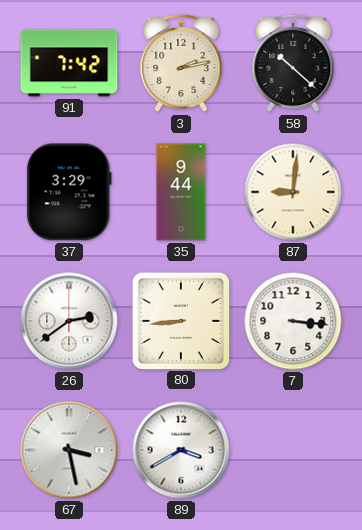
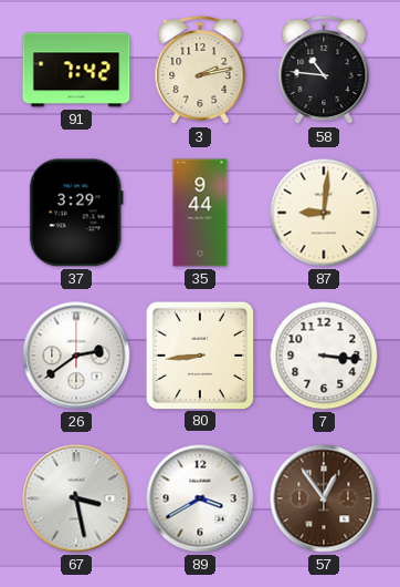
58: 10:22 -> 10:46
57: none -> 12:54
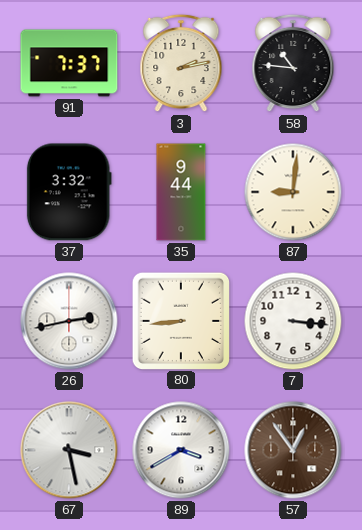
91: 7:42 -> 7:37
37: 3:29 -> 3:32
26: 2:39 -> 2:43
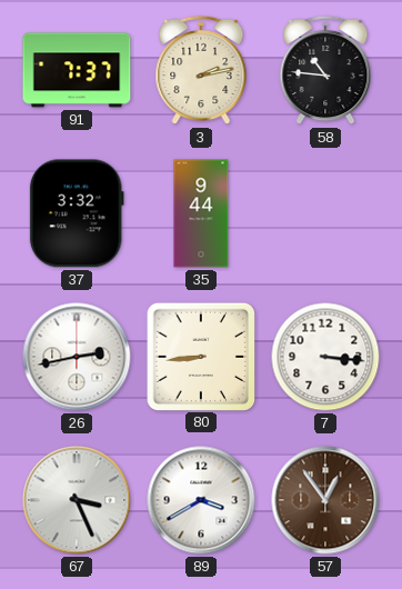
87: 9:01 -> none
67: 3:28 -> 3:26
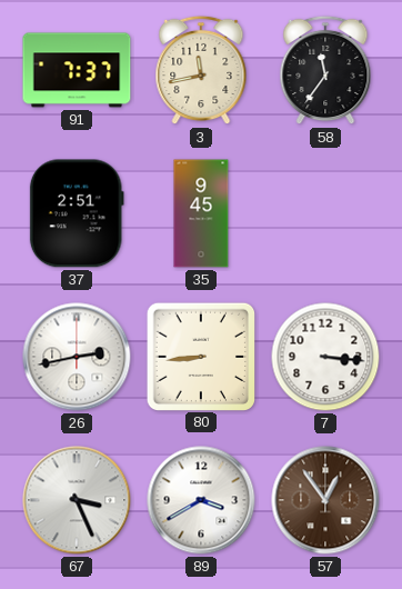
3: 2:13 -> 11:43
58: 10:46 -> 11:36
37: 3:32 -> 2:51
35: 9:44 -> 9:45
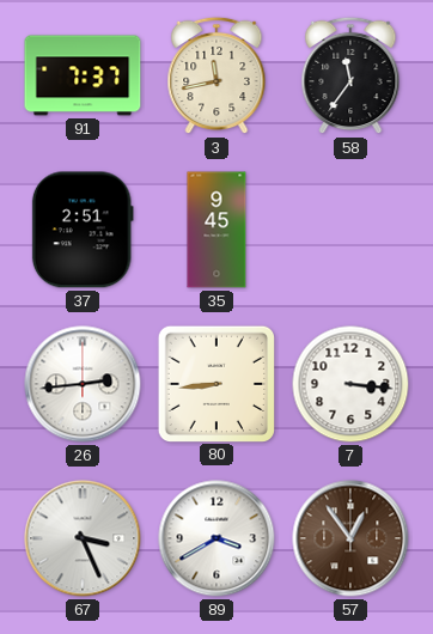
26: 2:43 -> 2:44
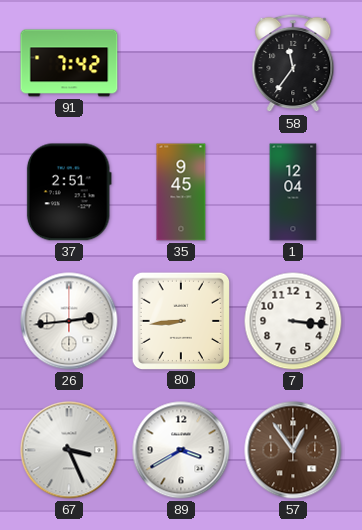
91: 7:37 -> 7:42
3: 11:43 -> none
1: none -> 12:04
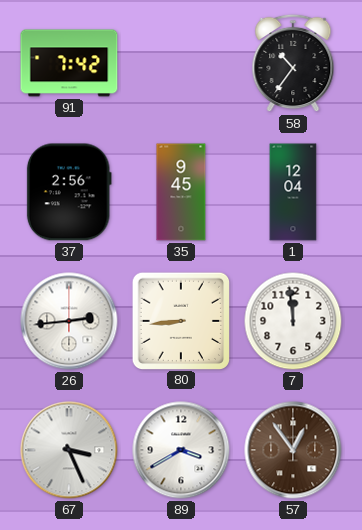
58: 11:36 -> 10:36
37: 2:51 -> 2:56
7: 3:16 -> 11:59
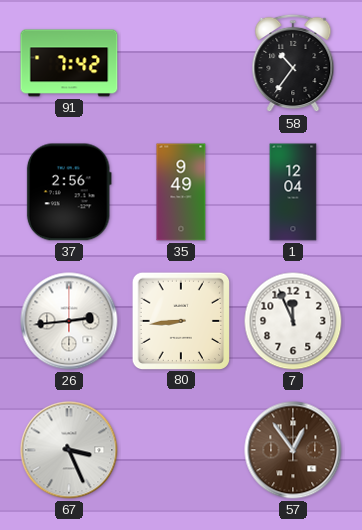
35: 9:45 -> 9:49
7: 11:59 -> 11:56
89: 3:40 -> none
